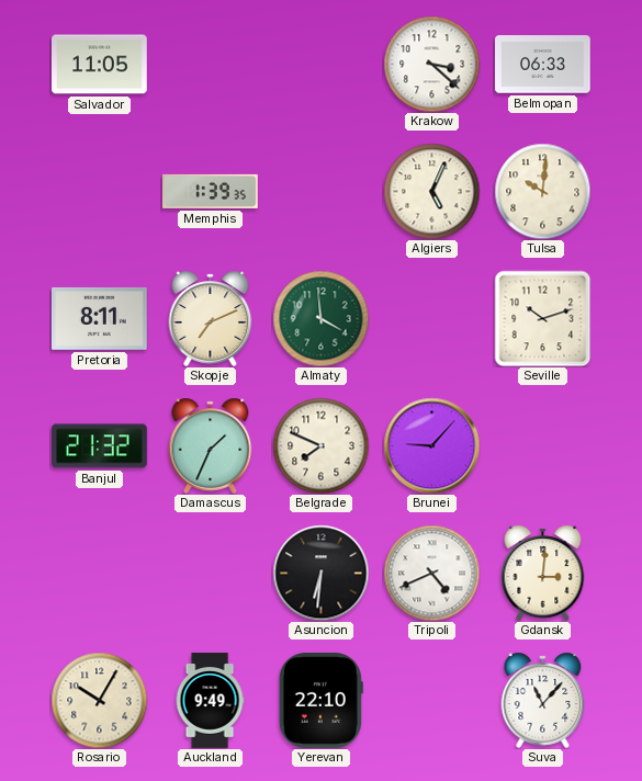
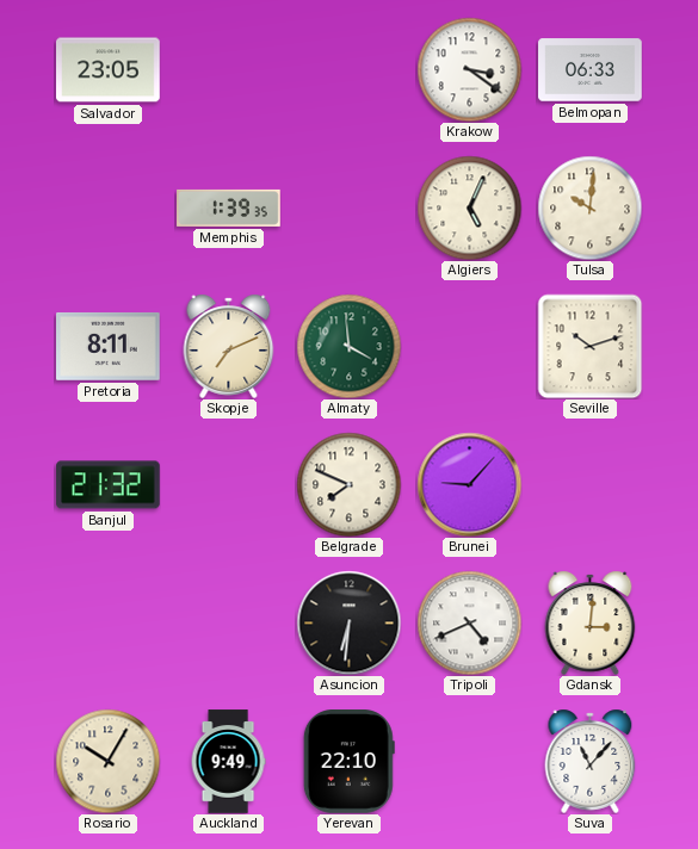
Salvador: 11:05 -> 23:05
Krakow: 3:22 -> 3:21
Damascus: 1:34 -> none
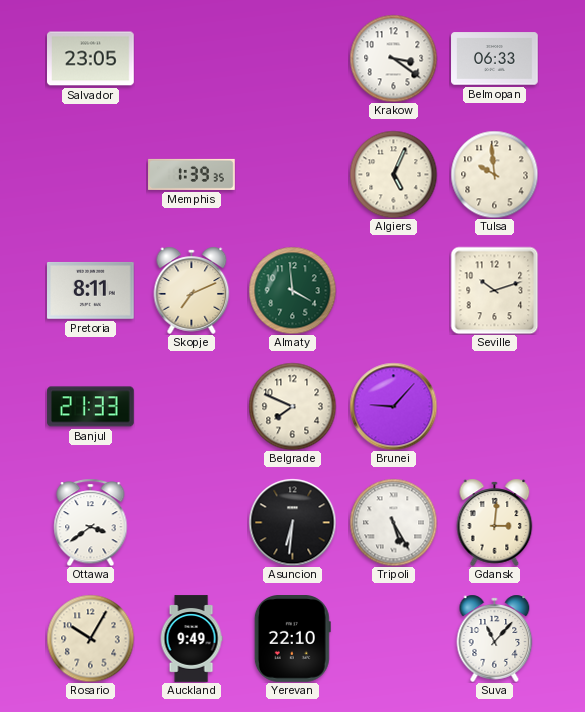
Tulsa: 10:01 -> 9:59
Banjul: 21:32 -> 21:33
Ottawa: none -> 3:39
Tripoli: 4:41 -> 5:25
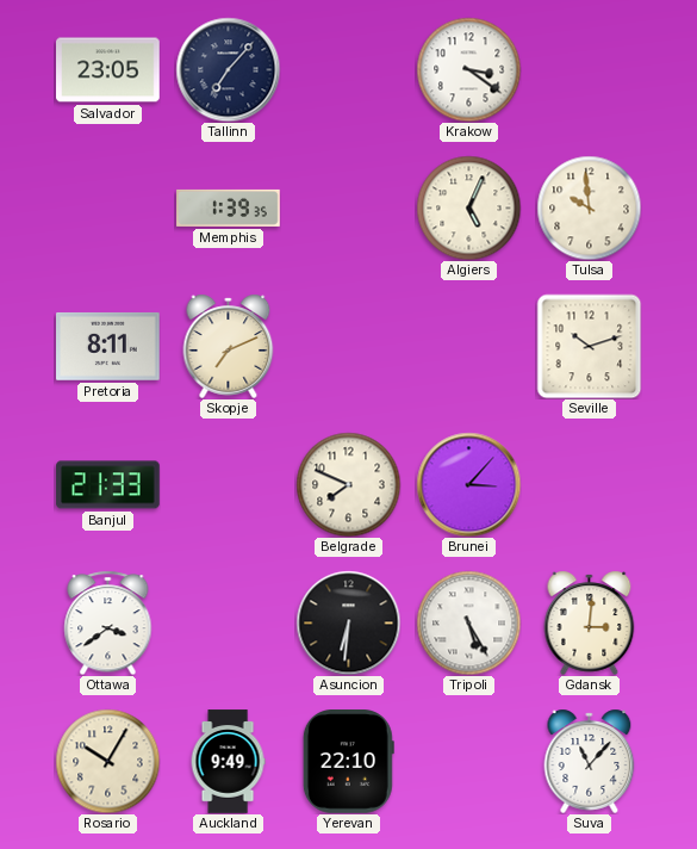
Tallinn: none -> 7:07
Belmopan: 06:33 -> none
Almaty: 3:59 -> none
Brunei: 9:07 -> 3:07
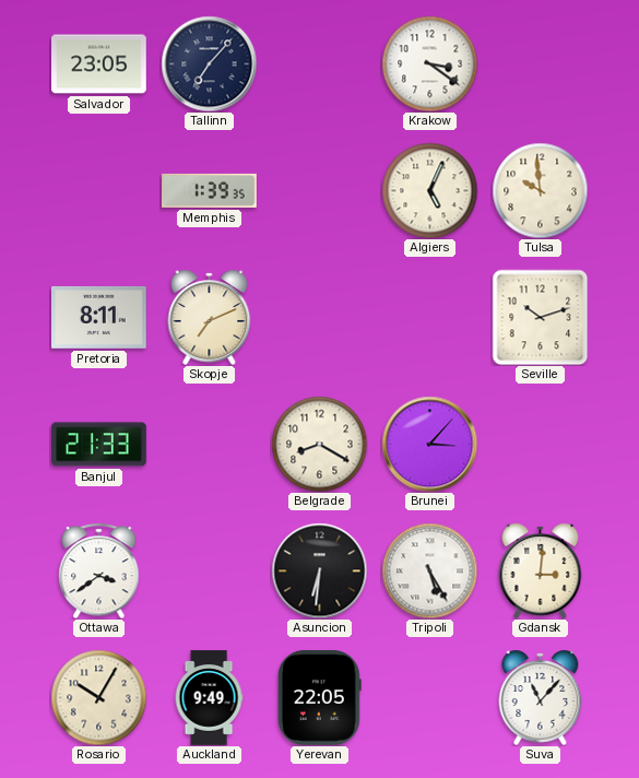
Belgrade: 7:49 -> 8:20
Yerevan: 22:10 -> 22:05
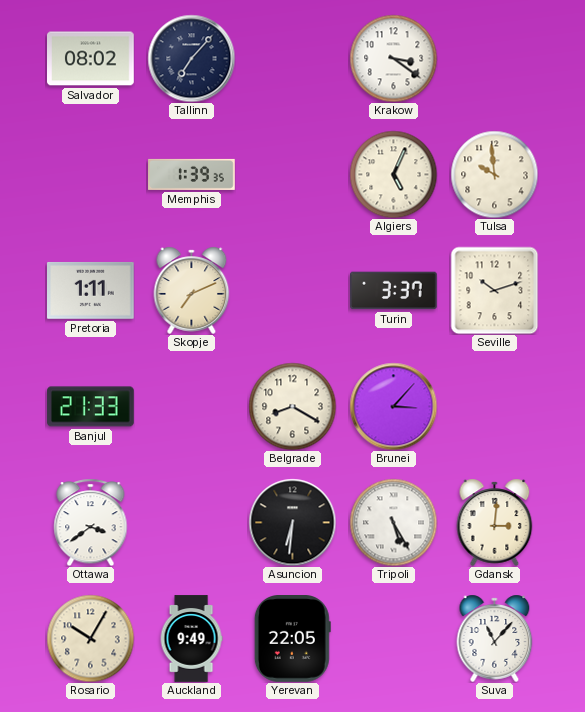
Salvador: 23:05 -> 08:02
Pretoria: 8:11 -> 1:11
Turin: none -> 3:37
